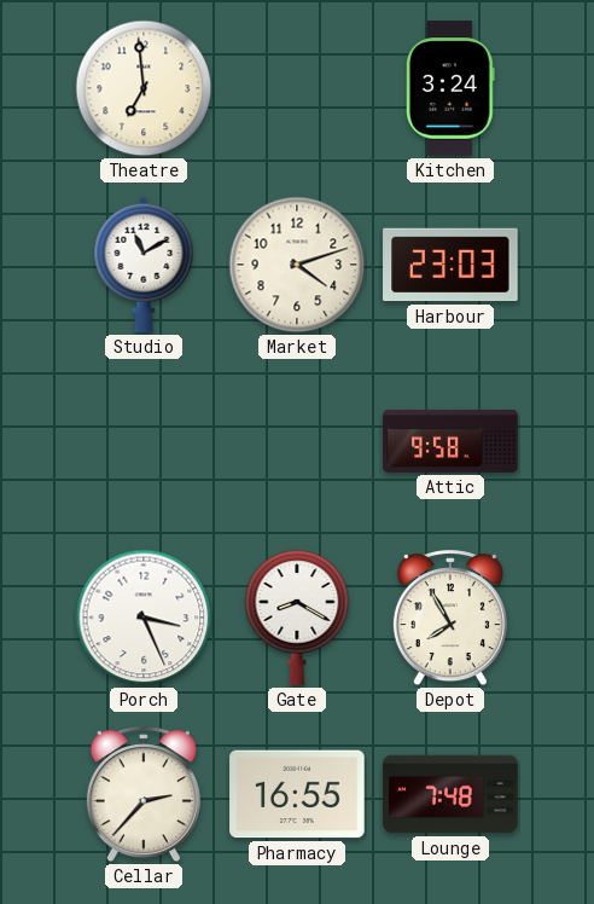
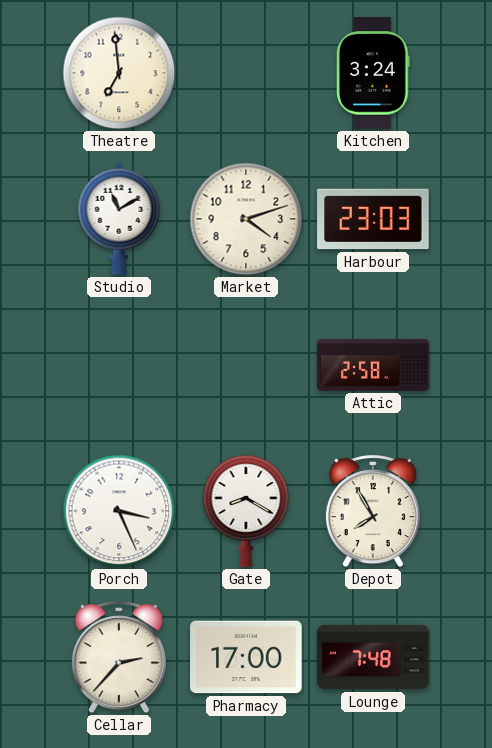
Attic: 9:58 -> 2:58
Pharmacy: 16:55 -> 17:00
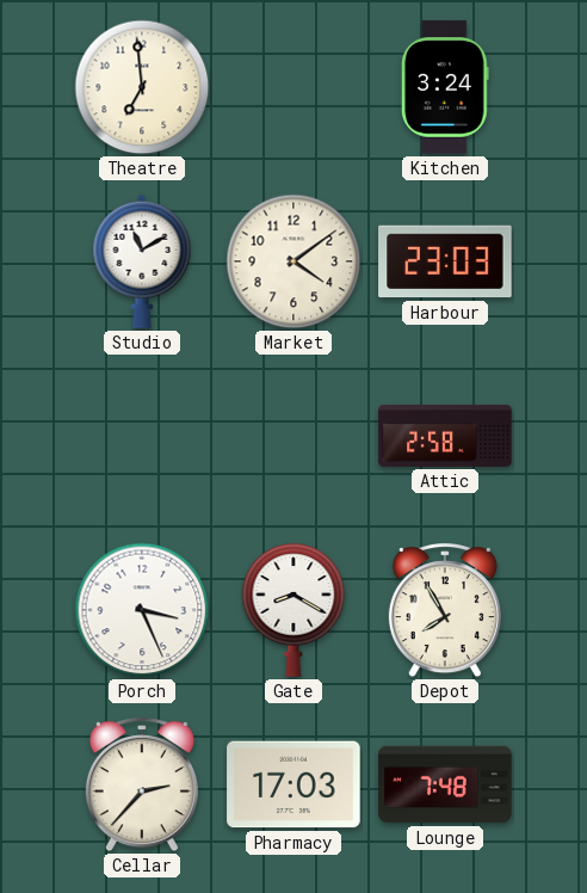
Market: 4:12 -> 4:09
Pharmacy: 17:00 -> 17:03
